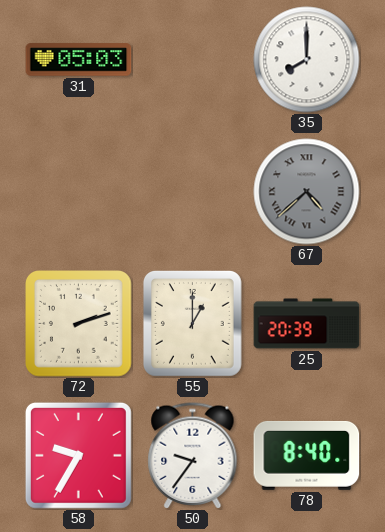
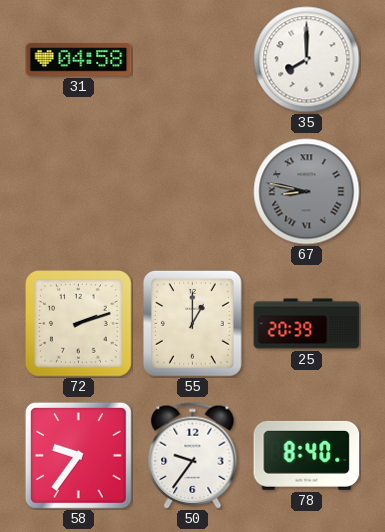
31: 05:03 -> 04:58
67: 4:38 -> 8:47
58: 9:35 -> 9:36
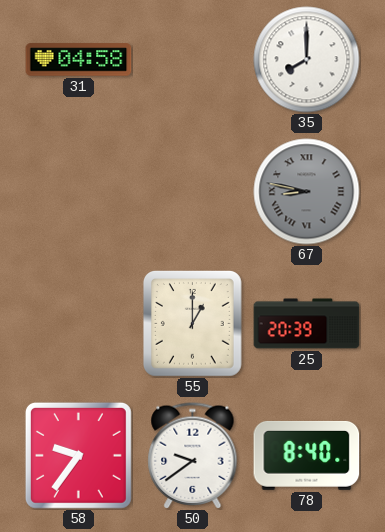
72: 2:12 -> none
50: 9:36 -> 9:39
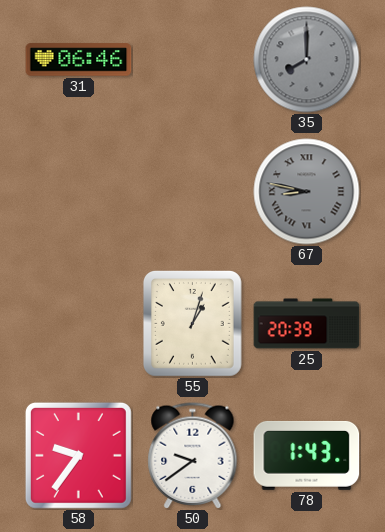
31: 04:58 -> 06:46
35 dial: white -> grey
55: 1:00 -> 1:03
78: 8:40 -> 1:43
